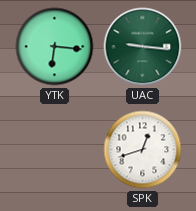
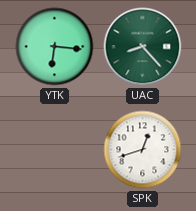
UAC: 9:16 -> 8:23
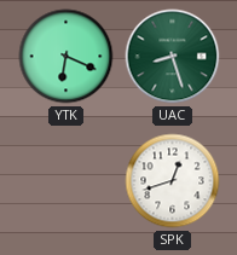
YTK: 6:16 -> 6:19
UAC: 8:23 -> 8:27
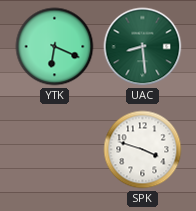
UAC: 8:27 -> 8:29
SPK: 12:42 -> 3:48
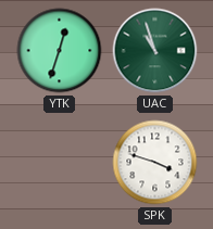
YTK: 6:19 -> 12:33
UAC: 8:29 -> 10:57
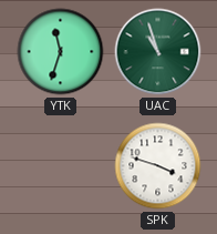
YTK: 12:33 -> 11:33
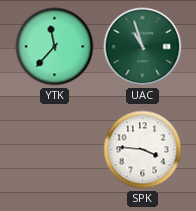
YTK: 11:33 -> 11:37
SPK: 3:48 -> 3:46
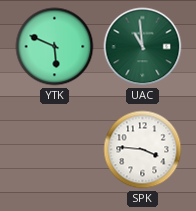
YTK: 11:37 -> 5:49
UAC: 10:57 -> 10:59
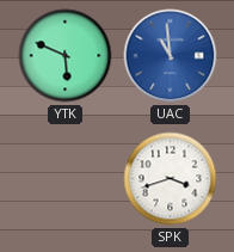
UAC dial: green -> blue
SPK: 3:46 -> 3:42
